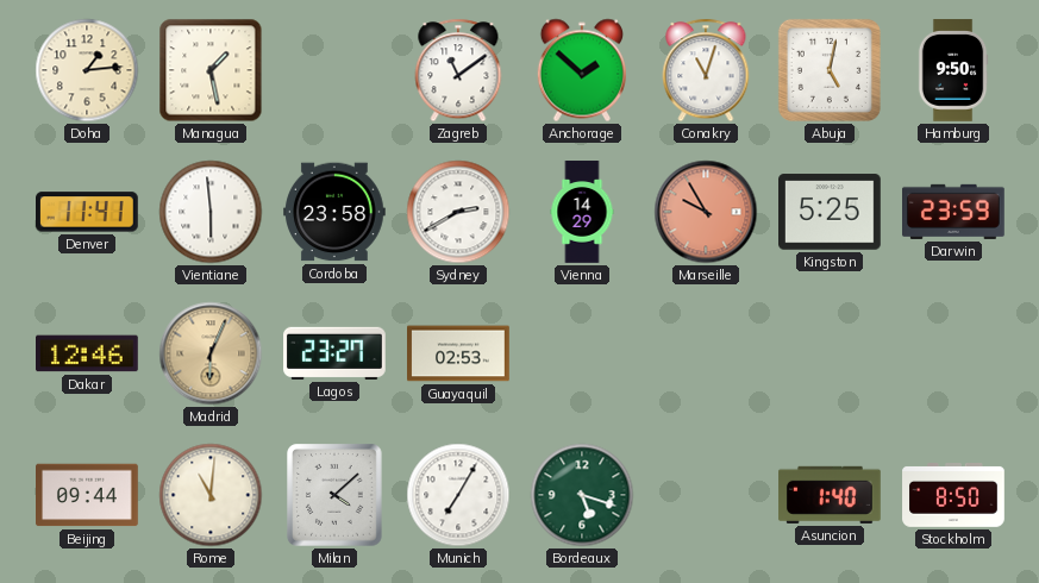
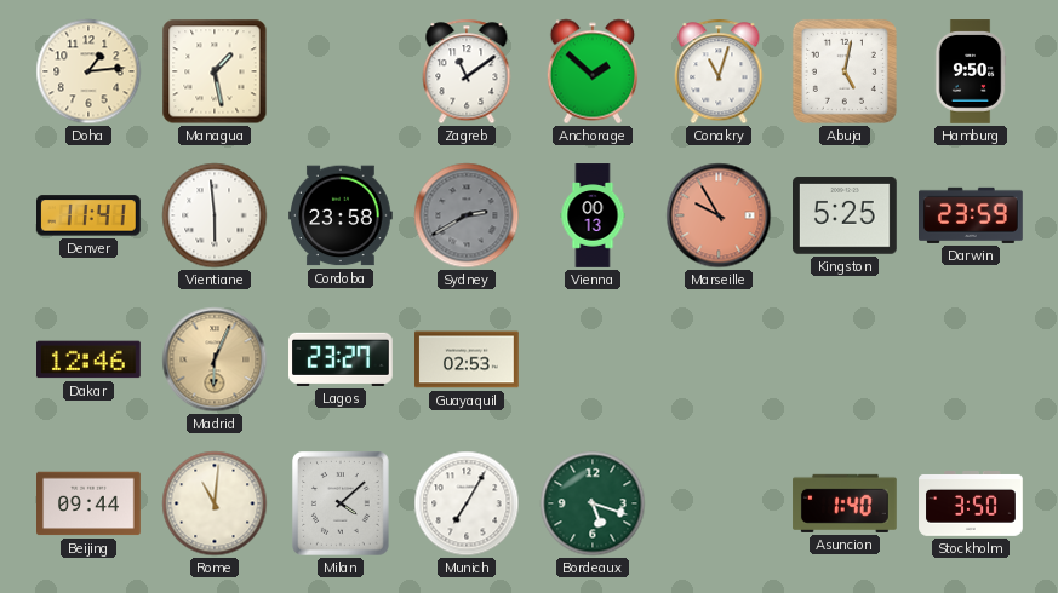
Sydney dial: white -> grey
Vienna: 14:29 -> 00:13
Stockholm: 8:50 -> 3:50
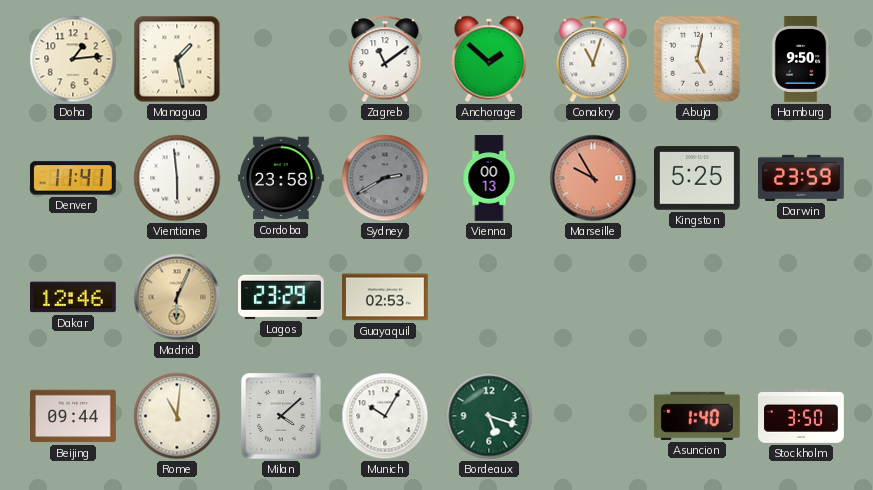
Lagos: 23:27 -> 23:29
Munich: 7:05 -> 10:05
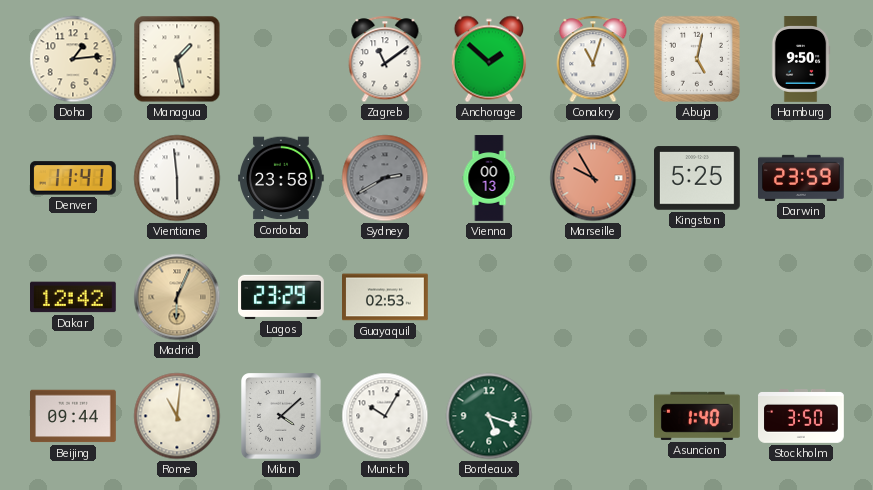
Dakar: 12:46 -> 12:42
